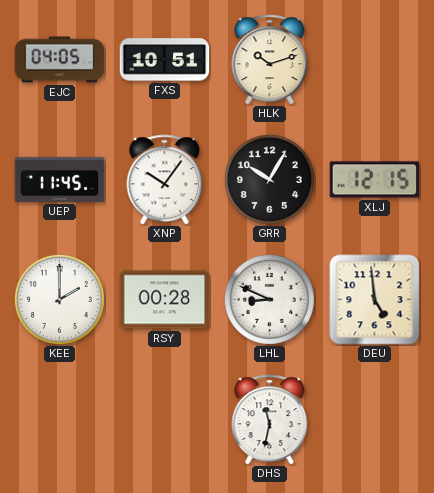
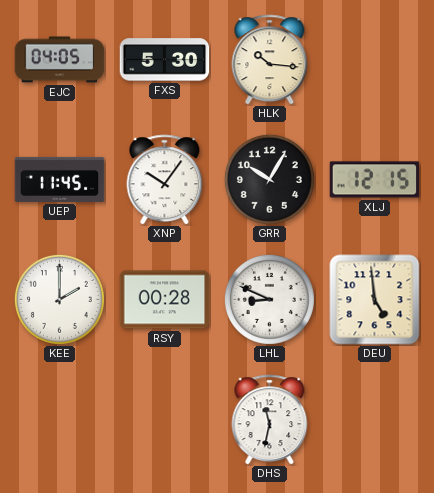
FXS: 10:51 -> 5:30
HLK: 10:12 -> 10:16
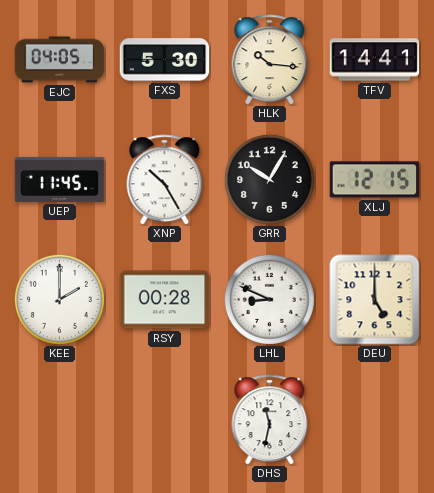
TFV: none -> 14:41
XNP: 10:06 -> 10:25
DEU: 4:59 -> 5:00
